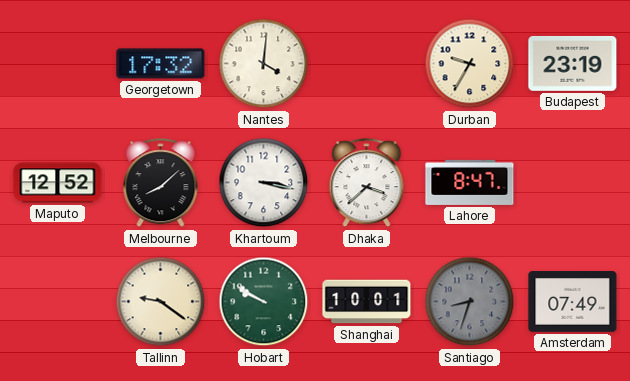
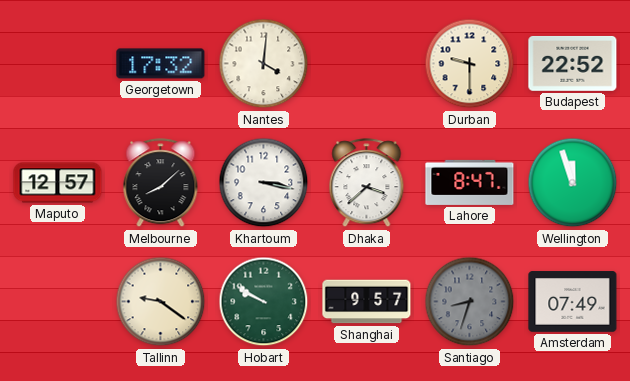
Durban: 9:35 -> 9:30
Budapest: 23:19 -> 22:52
Maputo: 12:52 -> 12:57
Wellington: none -> 11:57
Shanghai: 10:01 -> 9:57
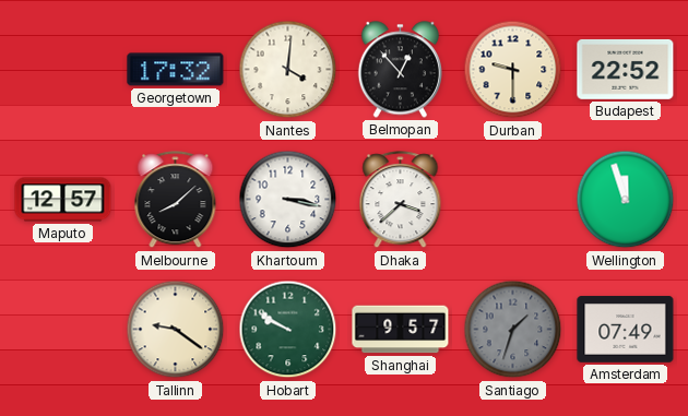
Belmopan: none -> 12:53
Lahore: 8:47 -> none
Santiago: 8:33 -> 1:33
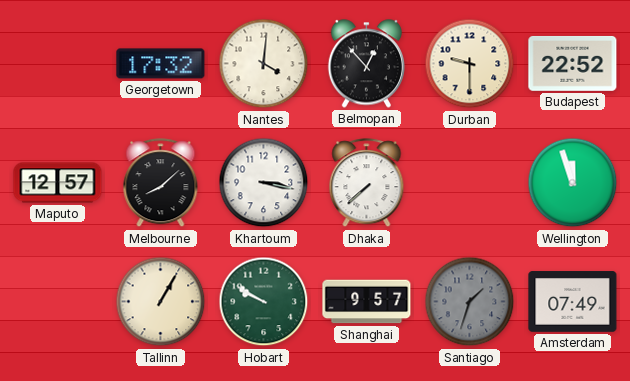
Dhaka: 3:38 -> 7:38
Tallinn: 9:21 -> 1:05
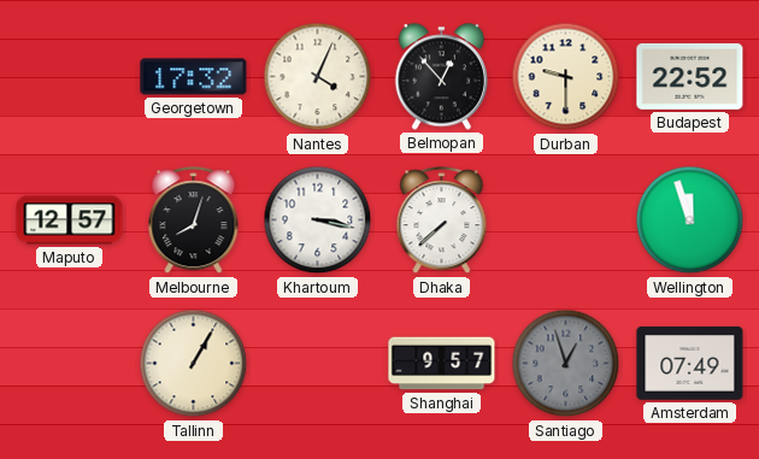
Nantes: 4:01 -> 4:04
Melbourne: 8:08 -> 8:03
Hobart: 9:50 -> none
Santiago: 1:33 -> 12:57
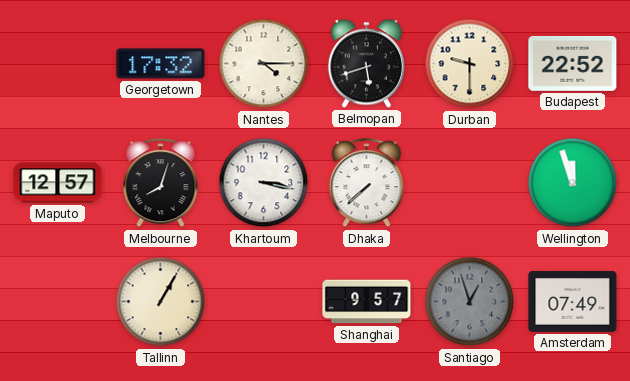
Nantes: 4:04 -> 4:15
Belmopan: 12:53 -> 5:42
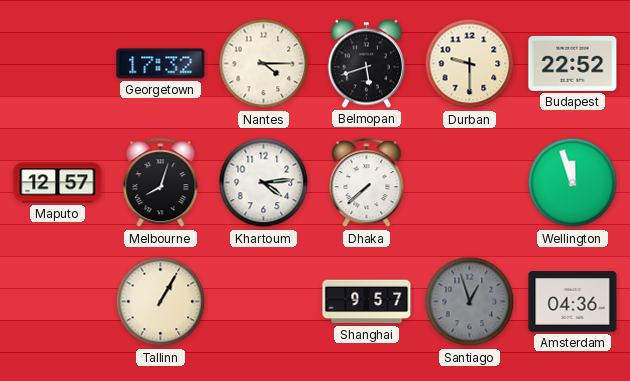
Khartoum: 3:17 -> 4:14
Amsterdam: 07:49 -> 04:36
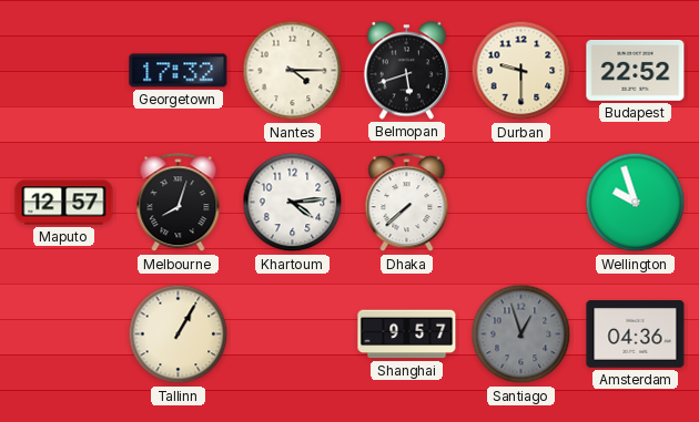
Wellington: 11:57 -> 9:57
